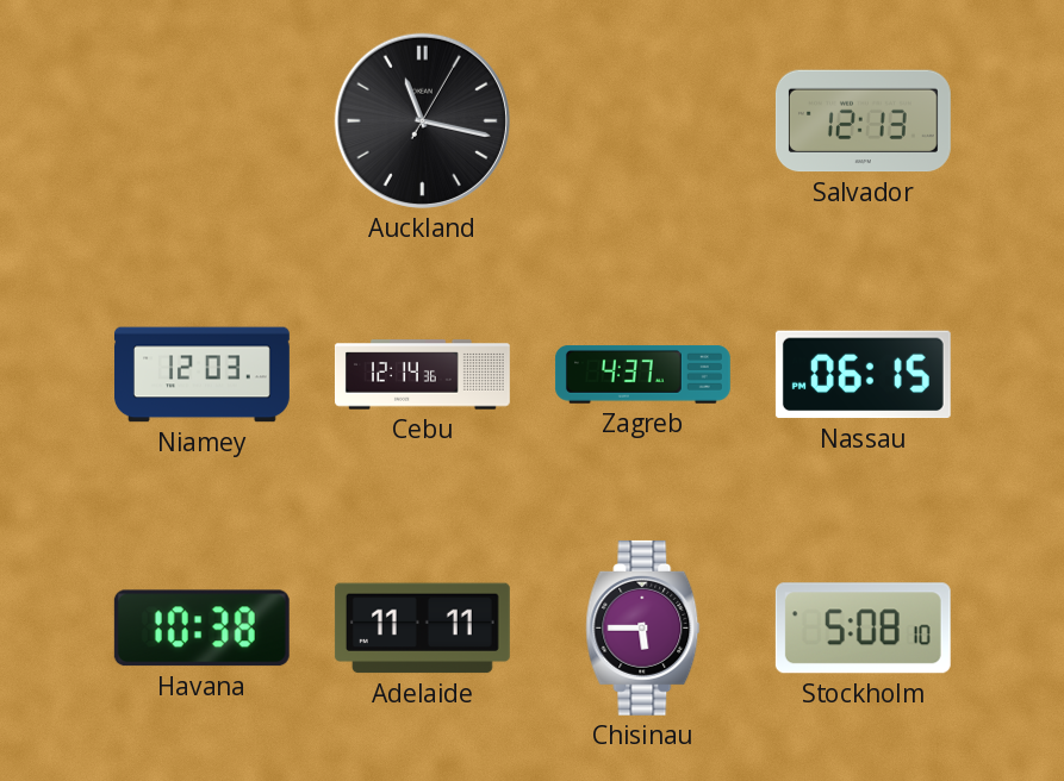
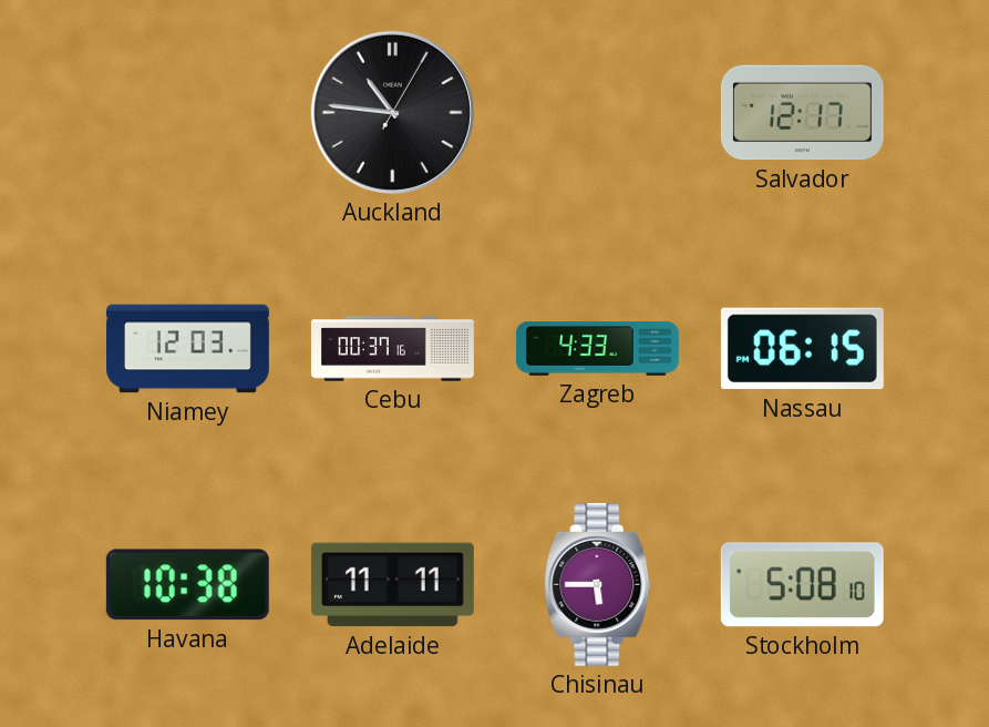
Auckland: 11:17 -> 10:46
Salvador: 12:13 -> 12:17
Cebu: 12:14 -> 00:37
Zagreb: 4:37 -> 4:33
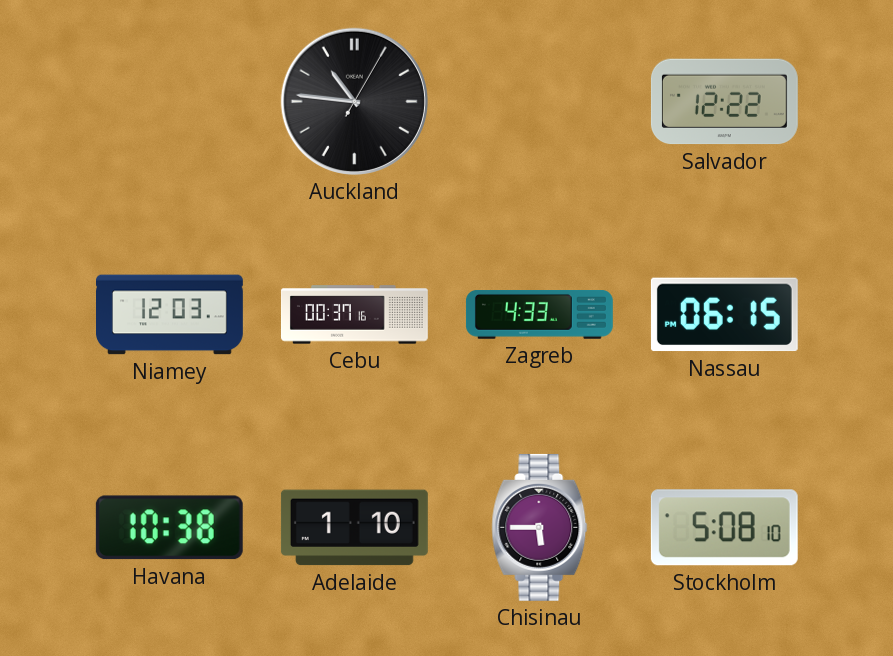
Salvador: 12:17 -> 12:22
Adelaide: 11:11 -> 1:10
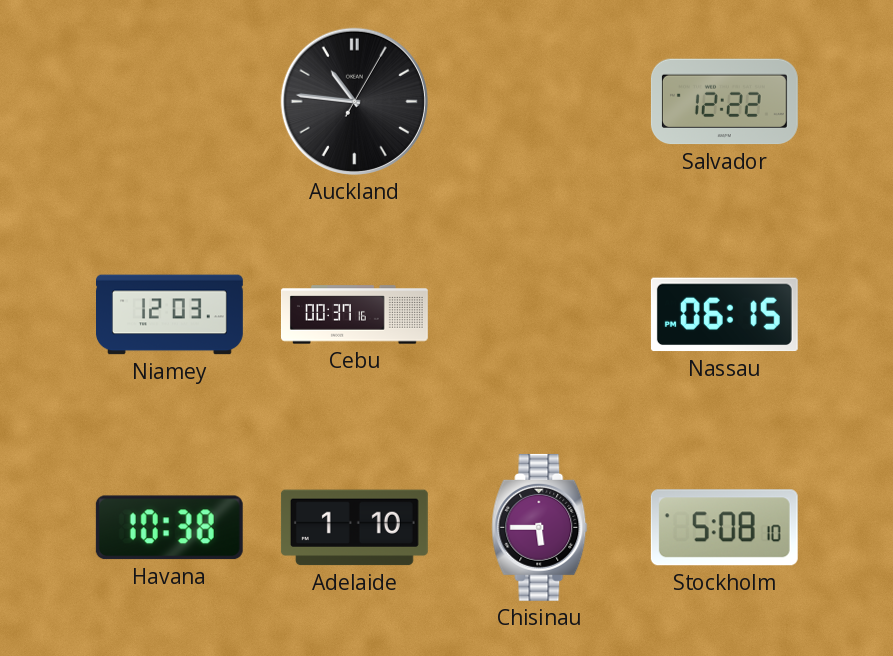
Zagreb: 4:33 -> none
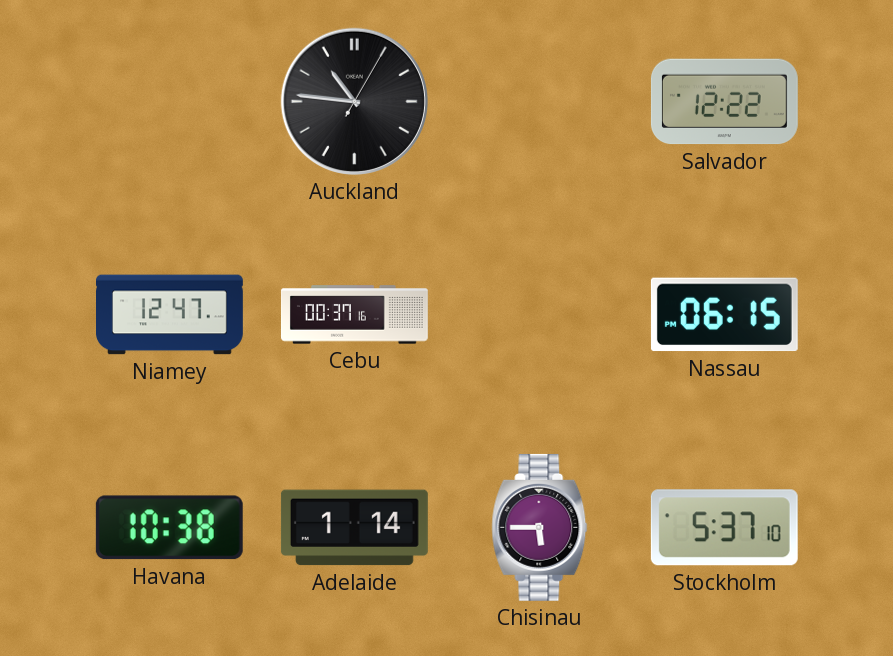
Niamey: 12:03 -> 12:47
Adelaide: 1:10 -> 1:14
Stockholm: 5:08 -> 5:37
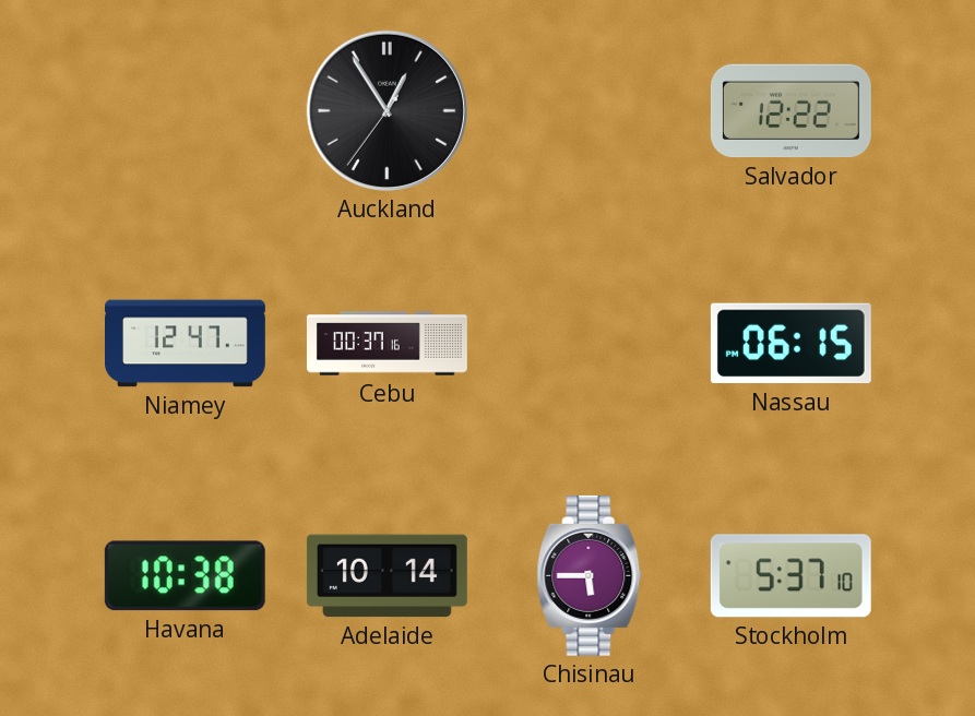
Auckland: 10:46 -> 12:54
Adelaide: 1:14 -> 10:14
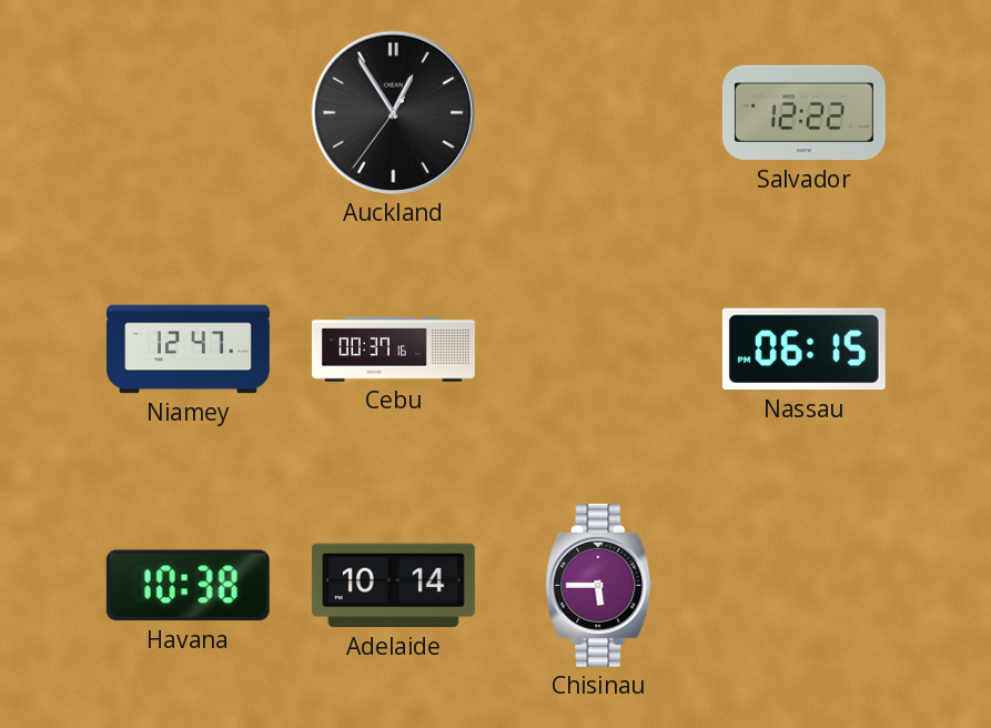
Stockholm: 5:37 -> none
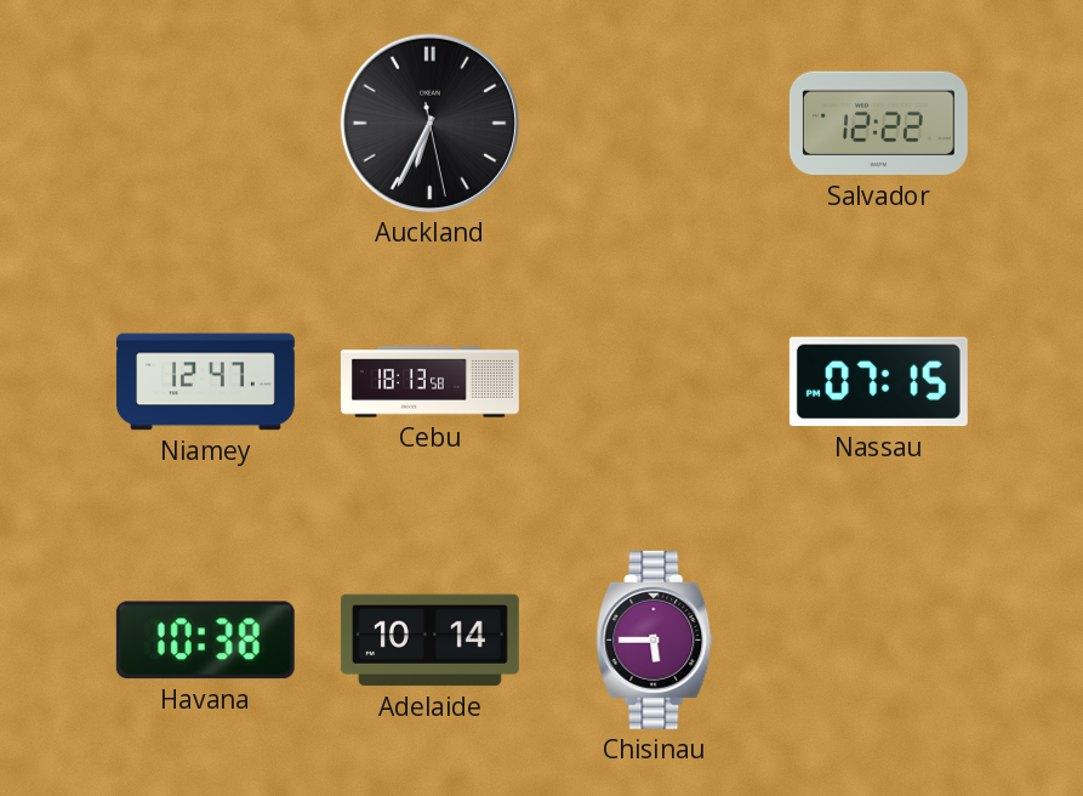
Auckland: 12:54 -> 6:34
Cebu: 00:37 -> 18:13
Nassau: 06:15 -> 07:15
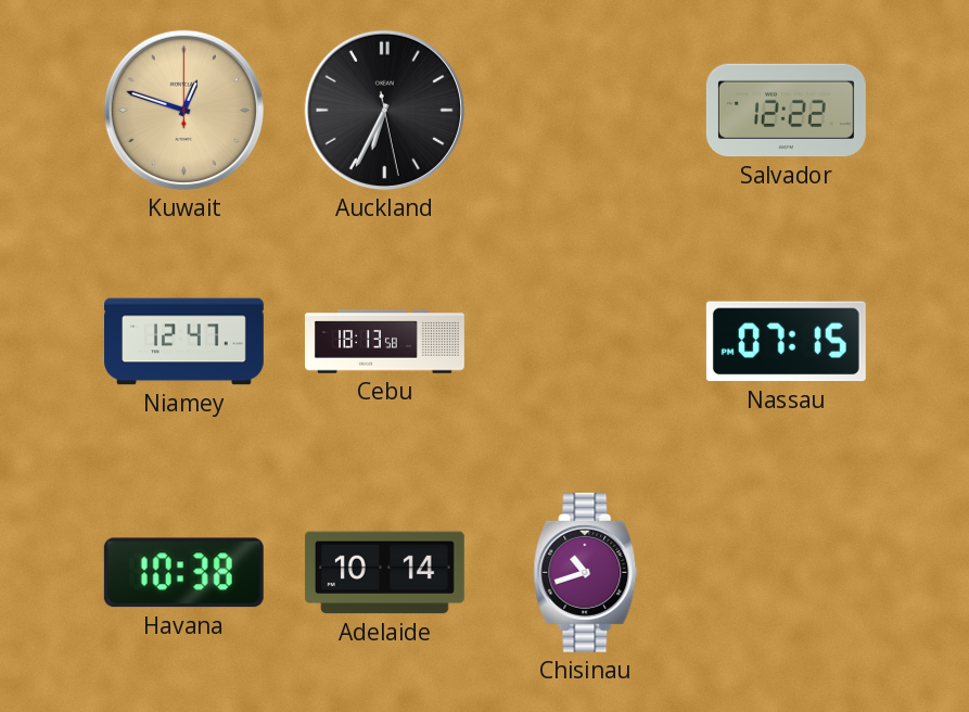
Kuwait: none -> 12:48
Chisinau: 5:45 -> 10:42
